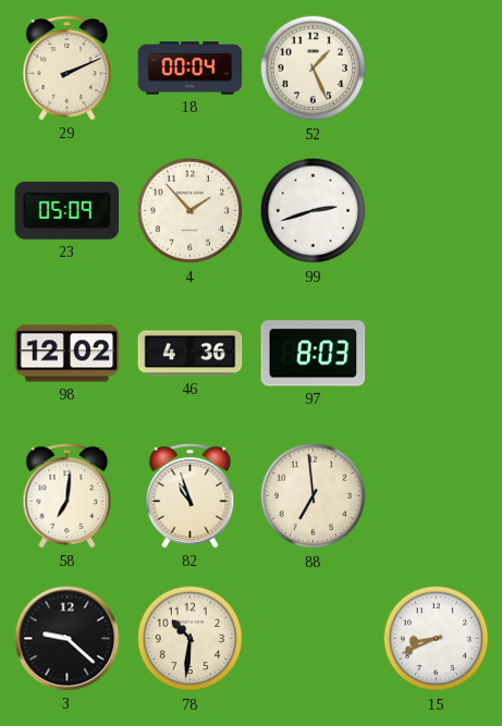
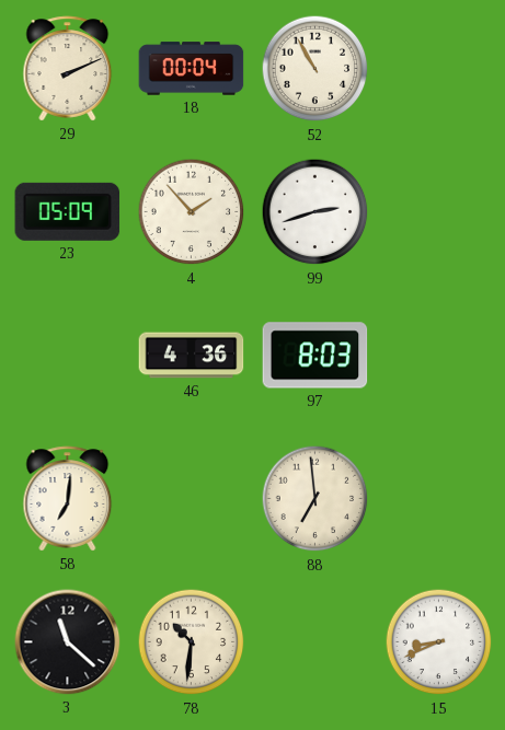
52: 1:26 -> 10:55
98: 12:02 -> none
82: 10:57 -> none
3: 9:22 -> 11:22
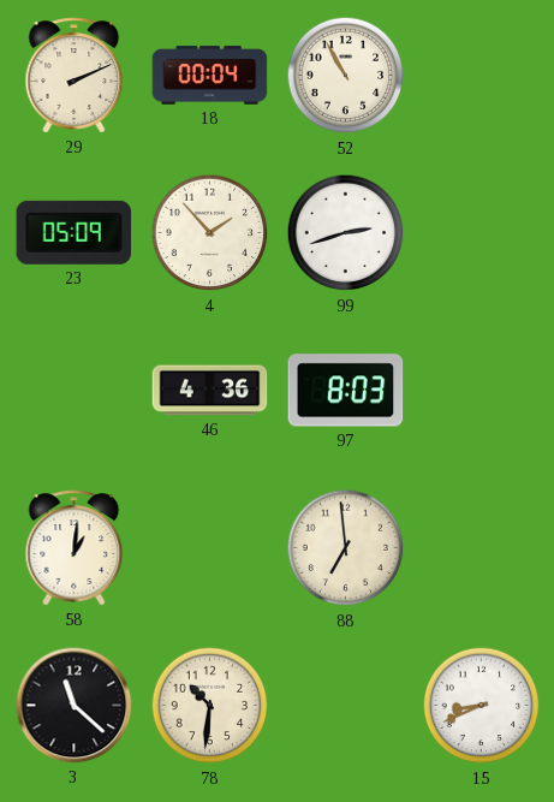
58: 7:01 -> 1:01
